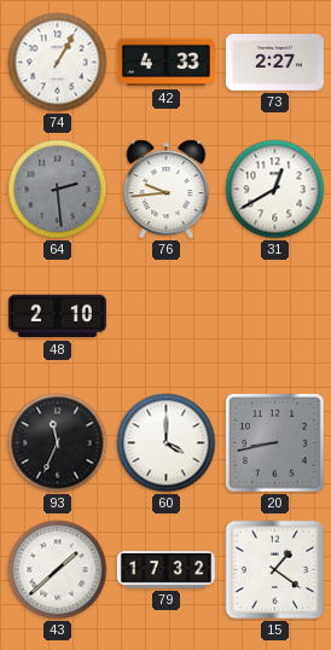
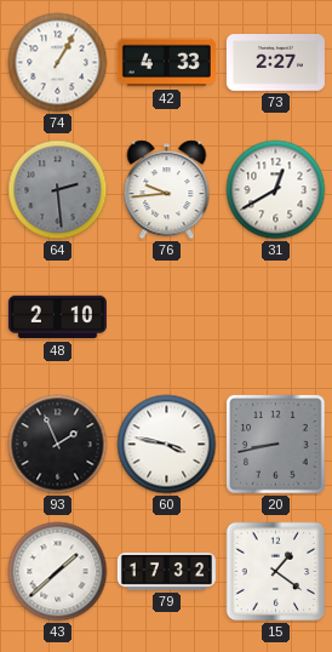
93: 11:34 -> 1:56
60: 4:00 -> 3:47
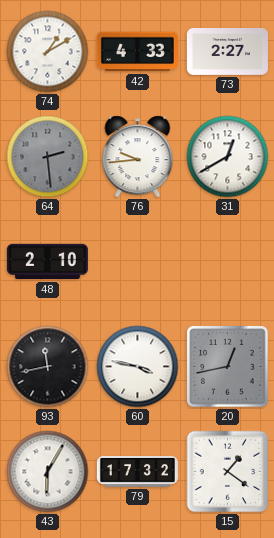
74: 1:05 -> 1:10
93: 1:56 -> 11:43
20: 8:43 -> 12:43
43: 1:38 -> 6:05
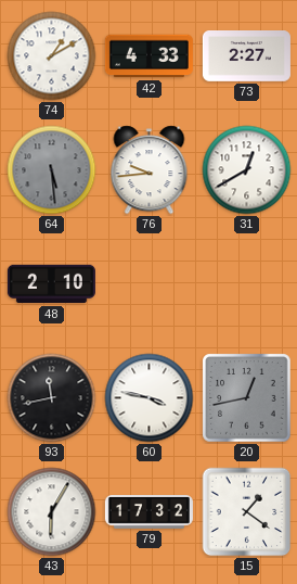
64: 2:29 -> 5:29
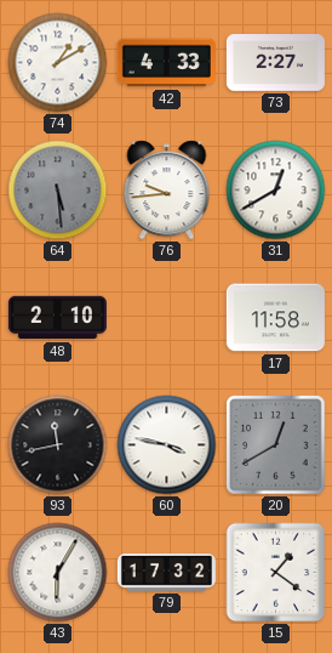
17: none -> 11:58
20: 12:43 -> 12:40
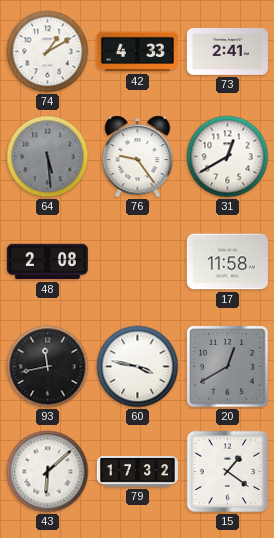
73: 2:27 -> 2:41
76: 9:44 -> 9:24
48: 2:10 -> 2:08
43: 6:05 -> 6:08
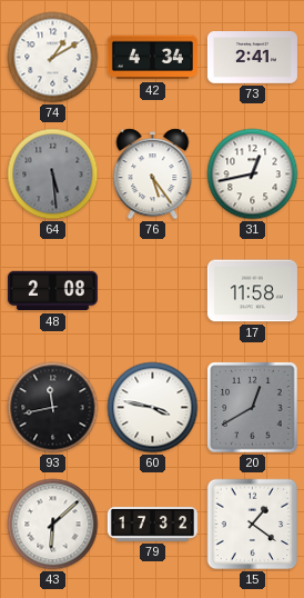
42: 4:33 -> 4:34
76: 9:24 -> 5:24
31: 12:40 -> 12:43
